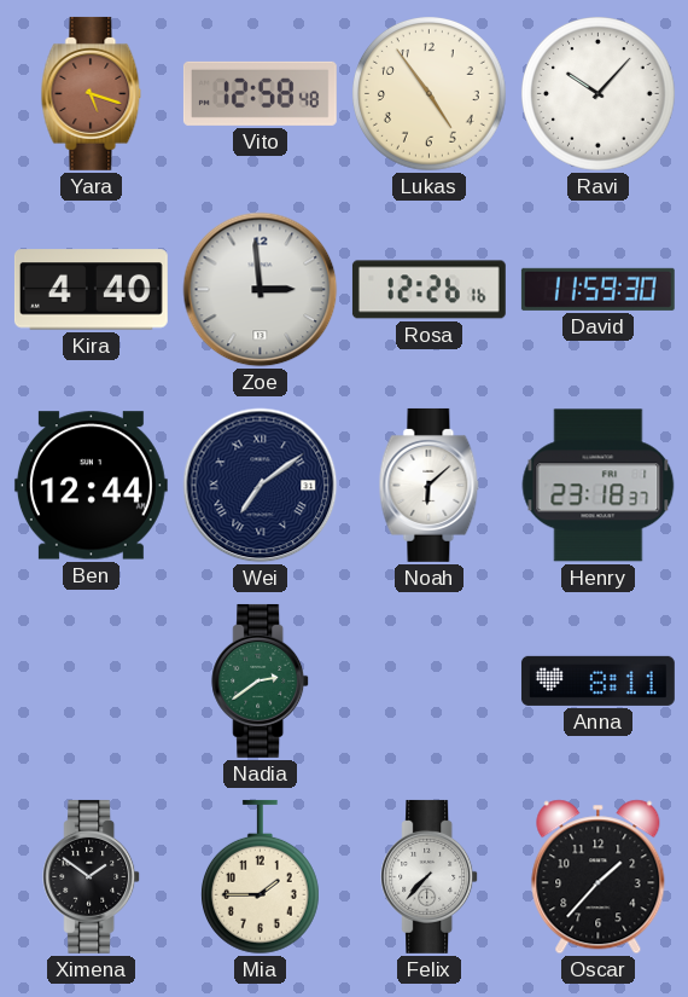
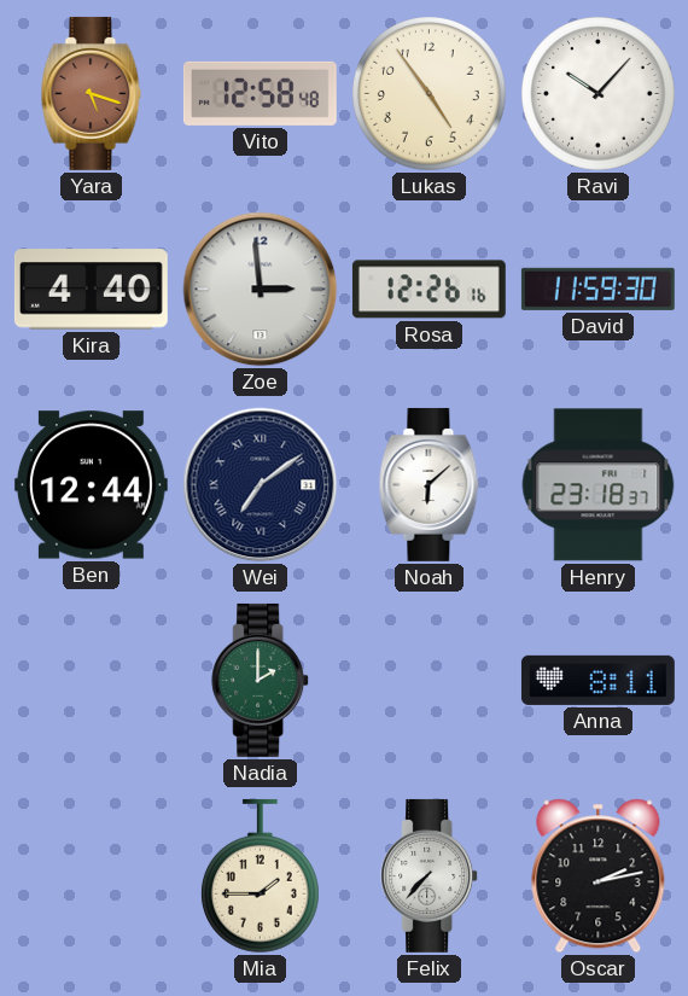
Nadia: 2:39 -> 2:00
Ximena: 1:51 -> none
Oscar: 1:37 -> 2:13
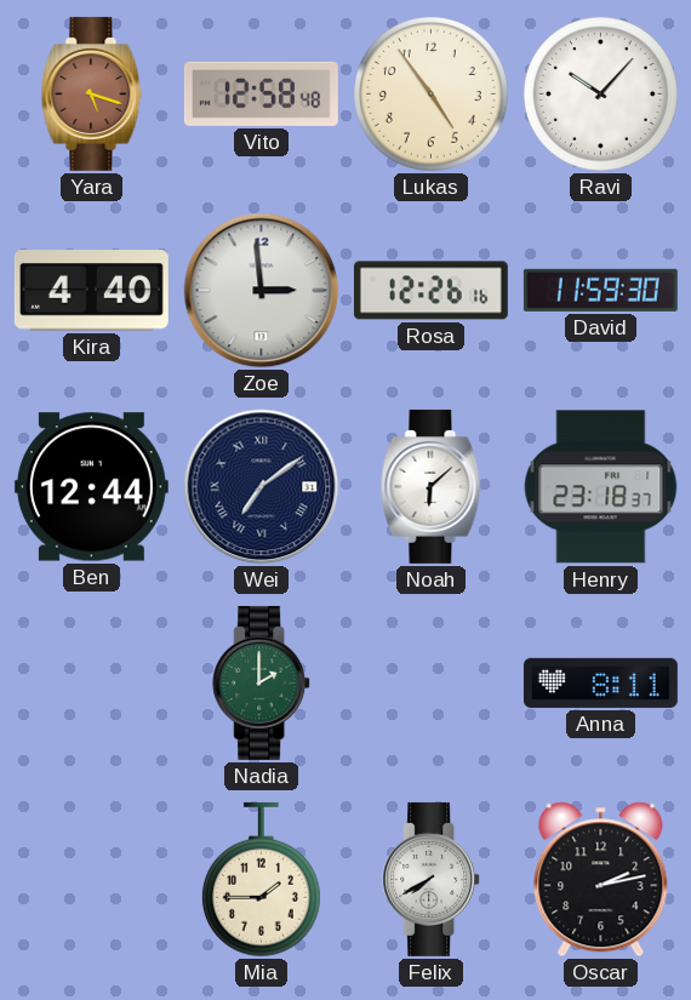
Felix: 7:37 -> 7:40
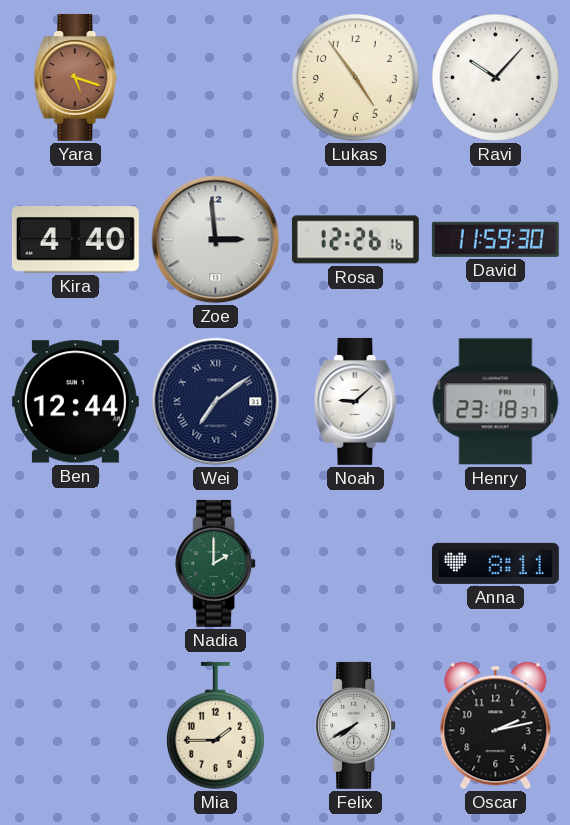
Vito: 12:58 -> none
Noah: 6:08 -> 9:08
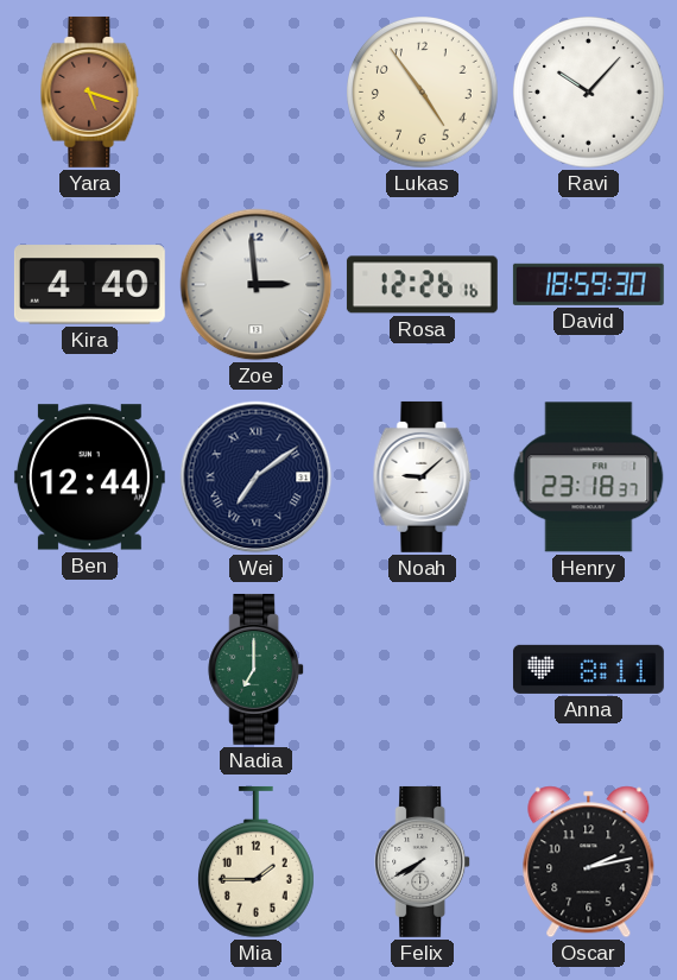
David: 11:59 -> 18:59
Nadia: 2:00 -> 7:00
